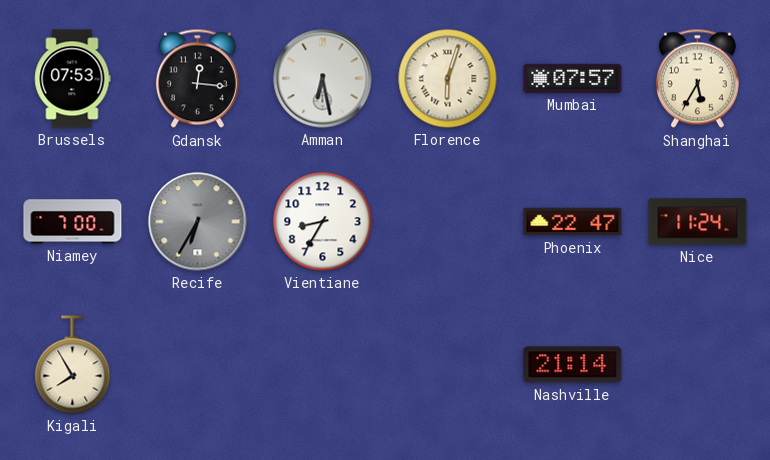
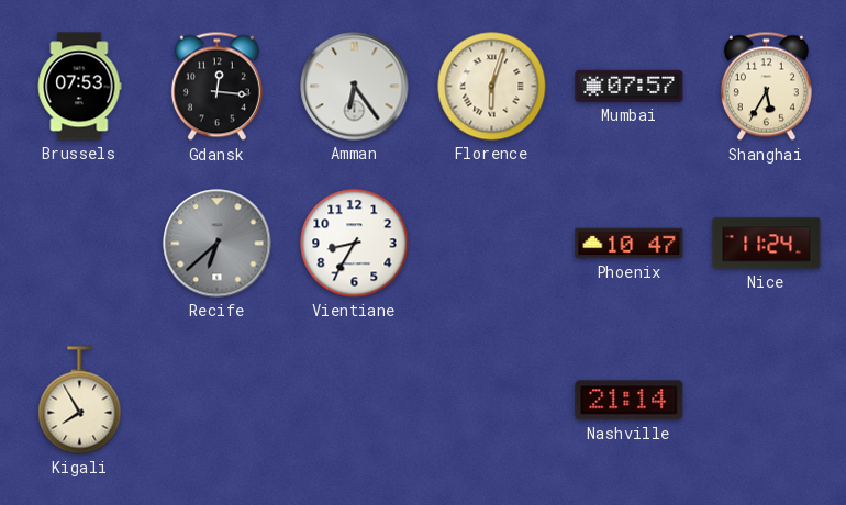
Amman: 6:28 -> 6:24
Niamey: 7:00 -> none
Recife: 6:35 -> 6:38
Phoenix: 22:47 -> 10:47
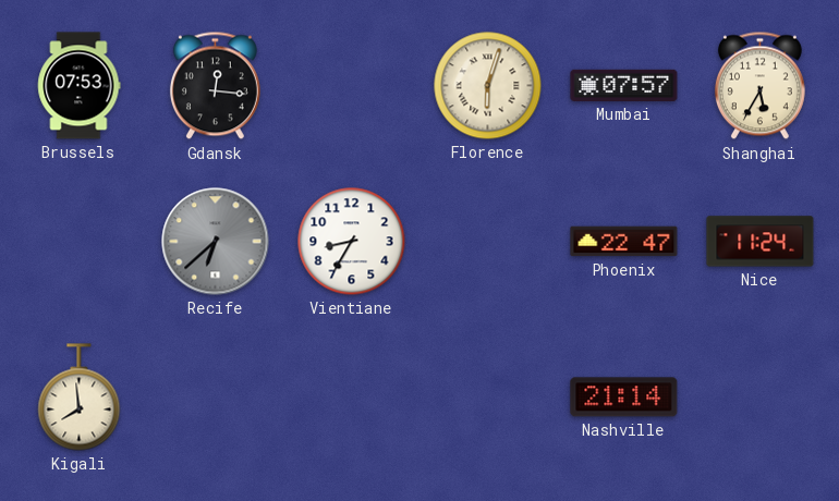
Amman: 6:24 -> none
Phoenix: 10:47 -> 22:47
Kigali: 7:55 -> 7:59
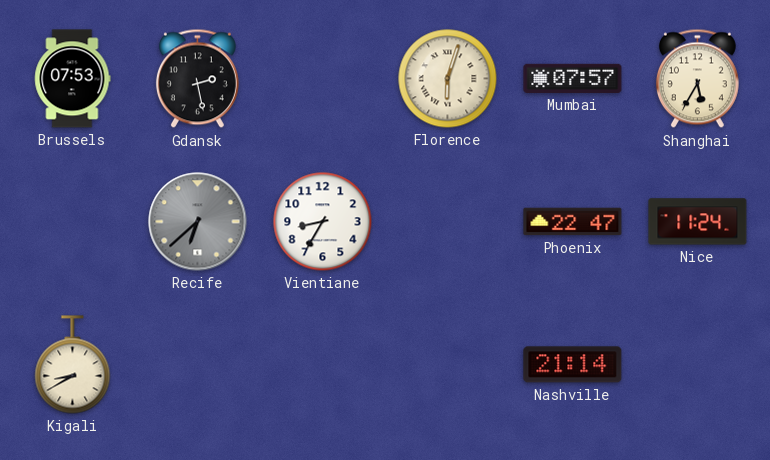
Gdansk: 12:16 -> 2:28
Kigali: 7:59 -> 8:40
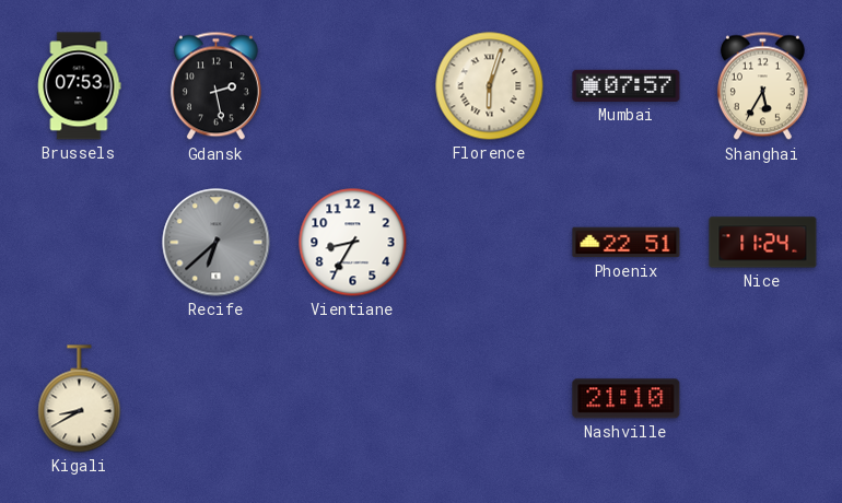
Phoenix: 22:47 -> 22:51
Nashville: 21:14 -> 21:10
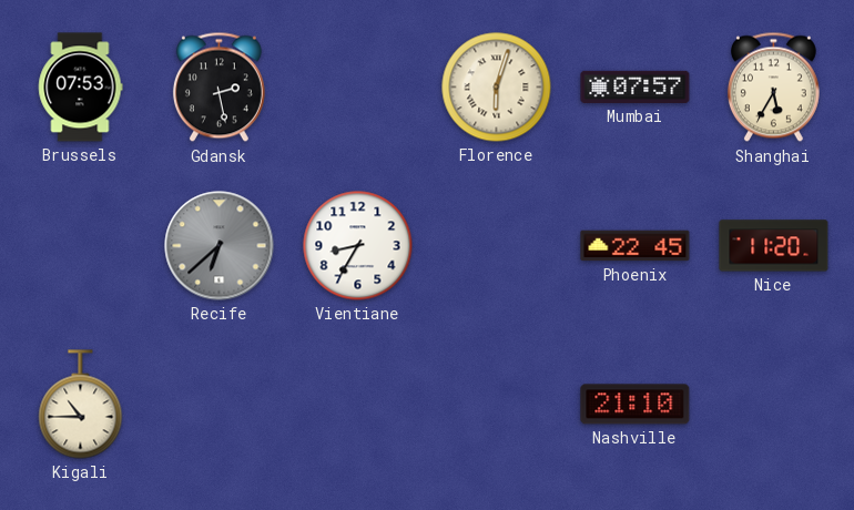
Phoenix: 22:51 -> 22:45
Nice: 11:24 -> 11:20
Kigali: 8:40 -> 10:45
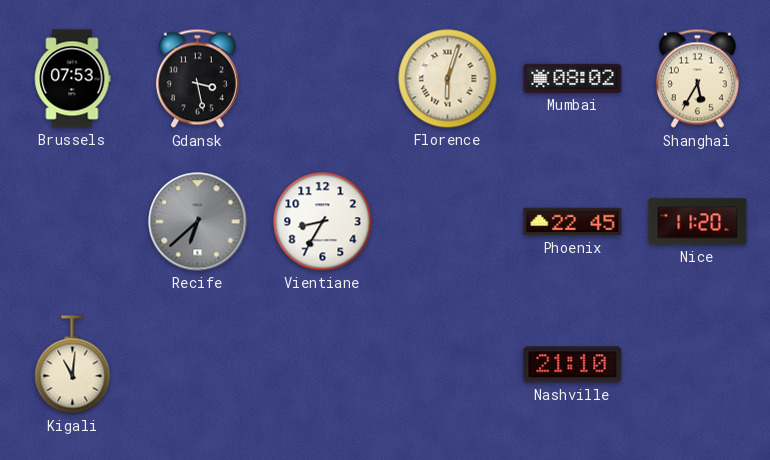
Gdansk: 2:28 -> 3:28
Mumbai: 07:57 -> 08:02
Kigali: 10:45 -> 11:01
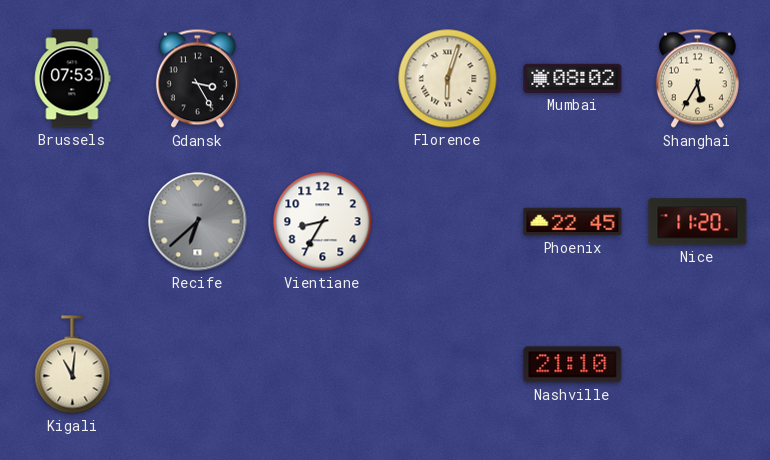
Gdansk: 3:28 -> 3:25
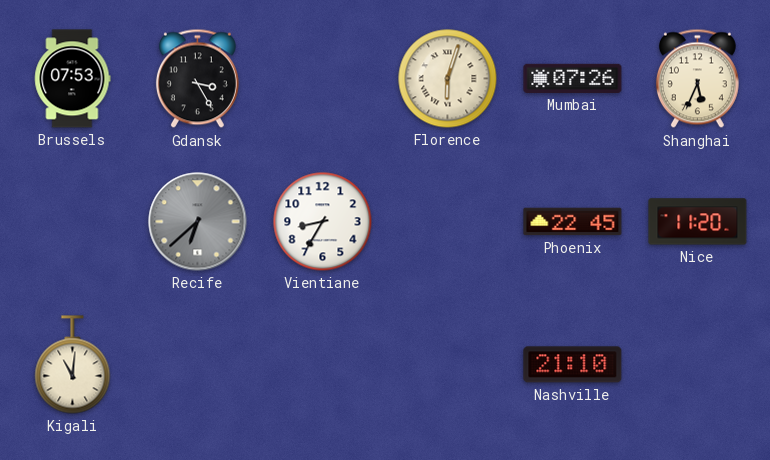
Mumbai: 08:02 -> 07:26
Shanghai: 5:35 -> 5:34
